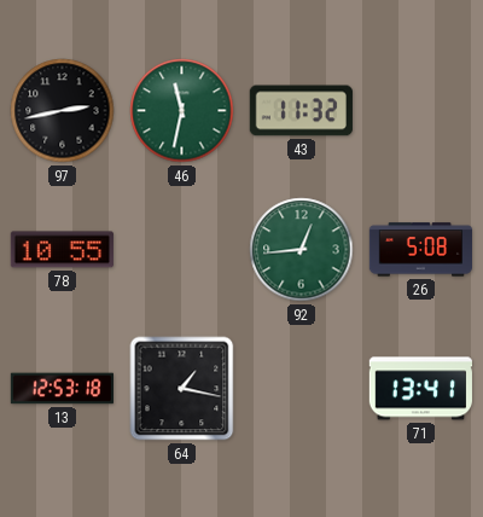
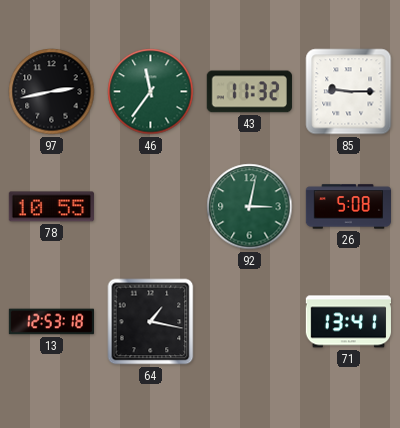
46: 11:32 -> 11:36
85: none -> 9:15
92: 12:44 -> 3:02
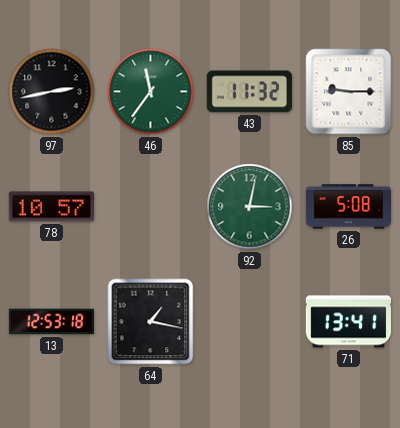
78: 10:55 -> 10:57
